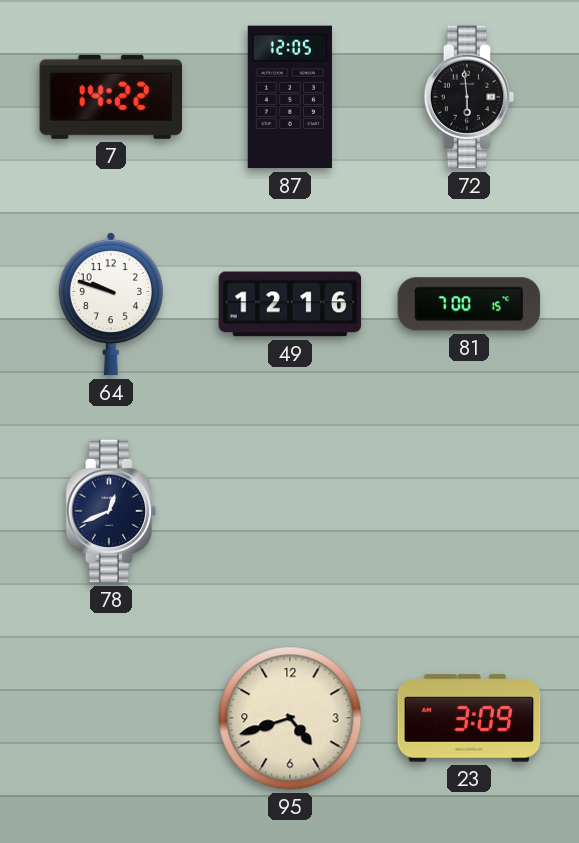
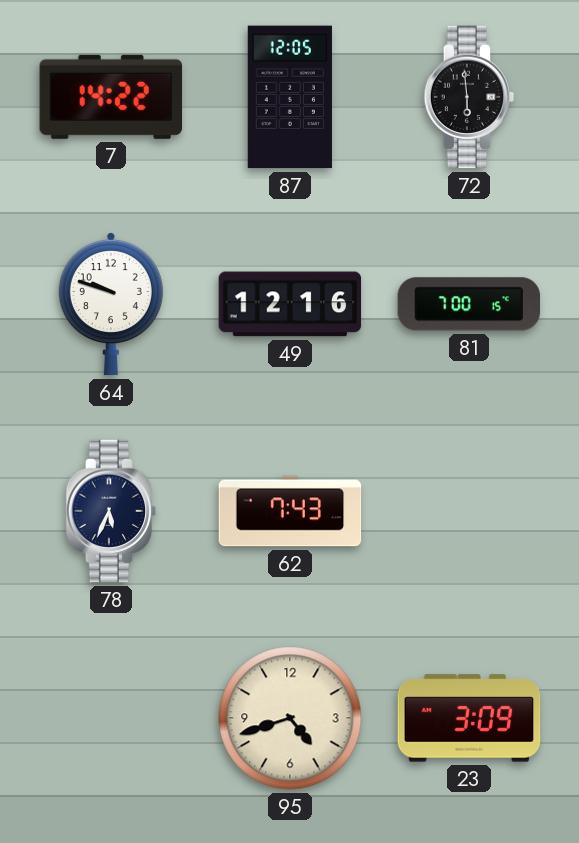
78: 12:41 -> 5:34
62: none -> 7:43
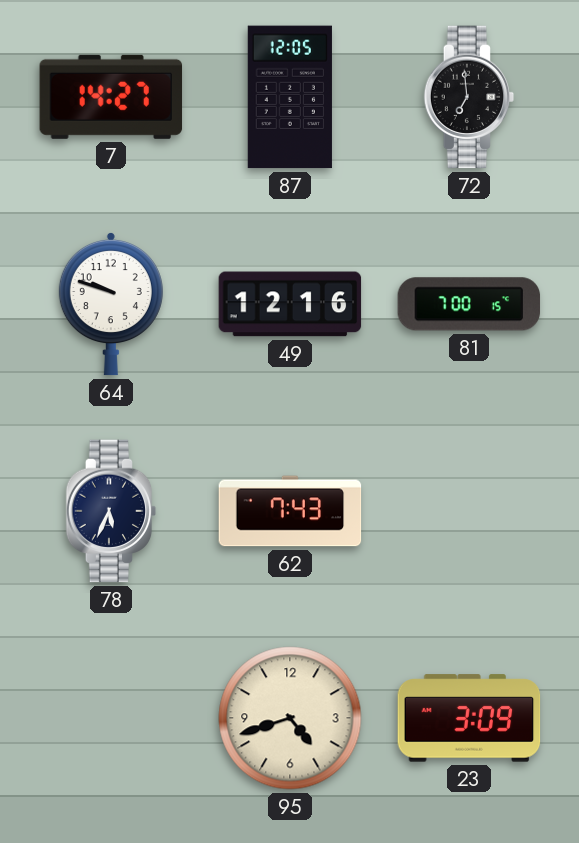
7: 14:22 -> 14:27
72: 5:59 -> 6:59
